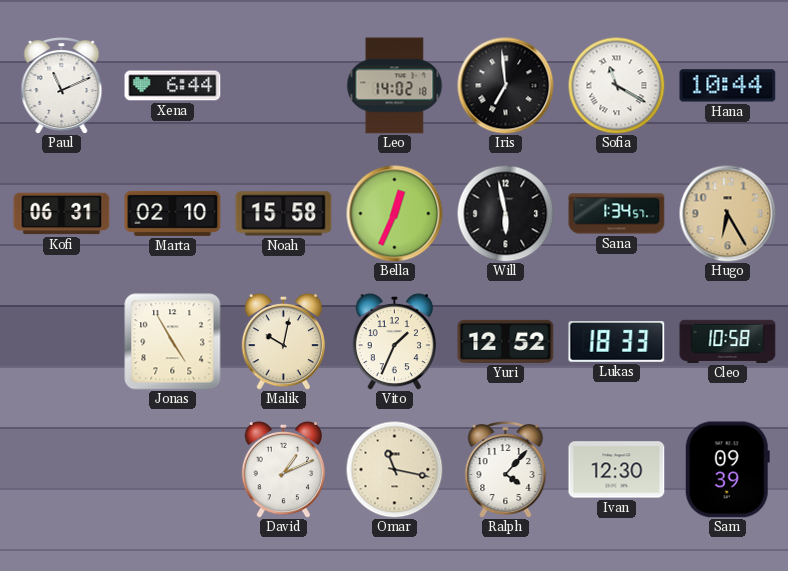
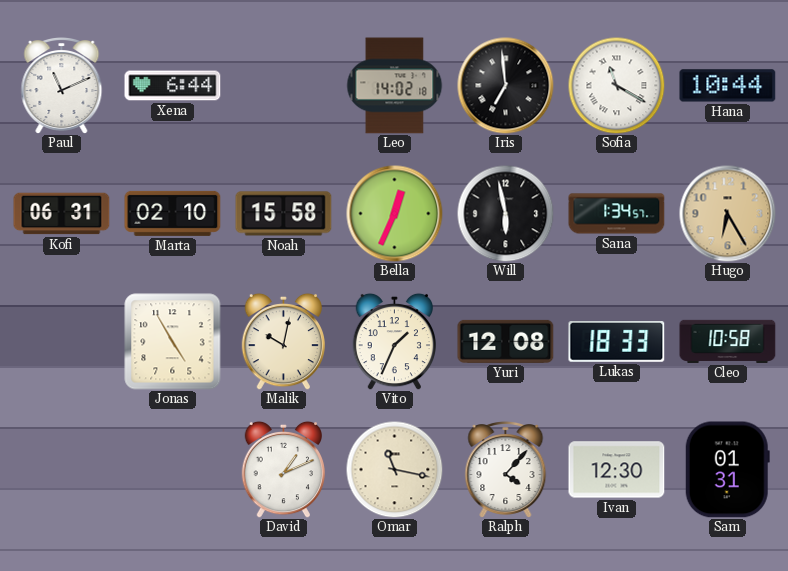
Yuri: 12:52 -> 12:08
Sam: 09:39 -> 01:31
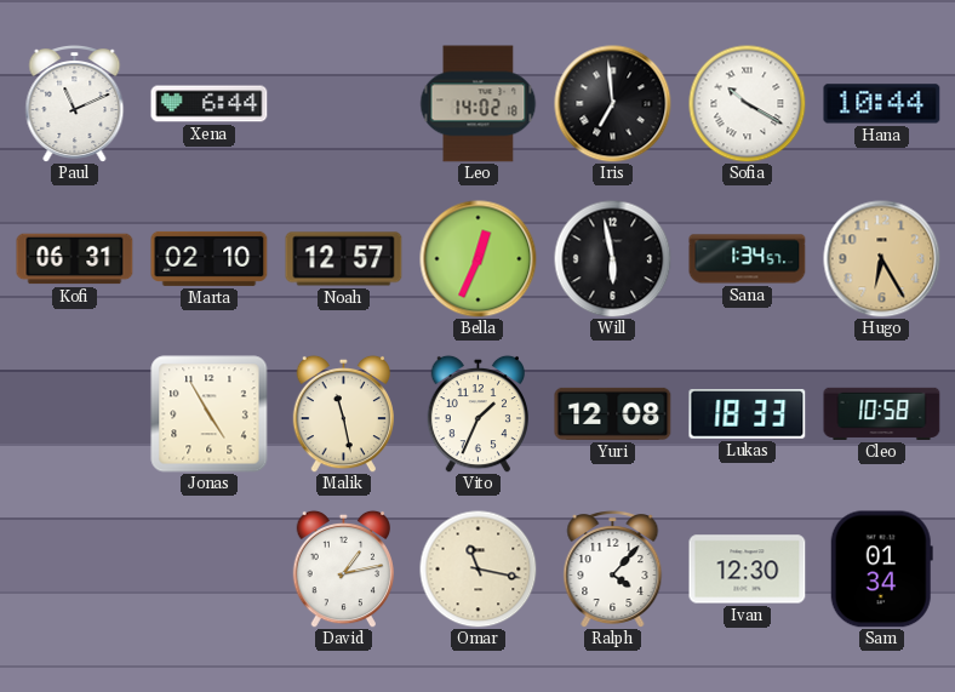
Sofia: 11:20 -> 10:20
Noah: 15:58 -> 12:57
Malik: 10:02 -> 11:28
David: 1:11 -> 1:13
Sam: 01:31 -> 01:34
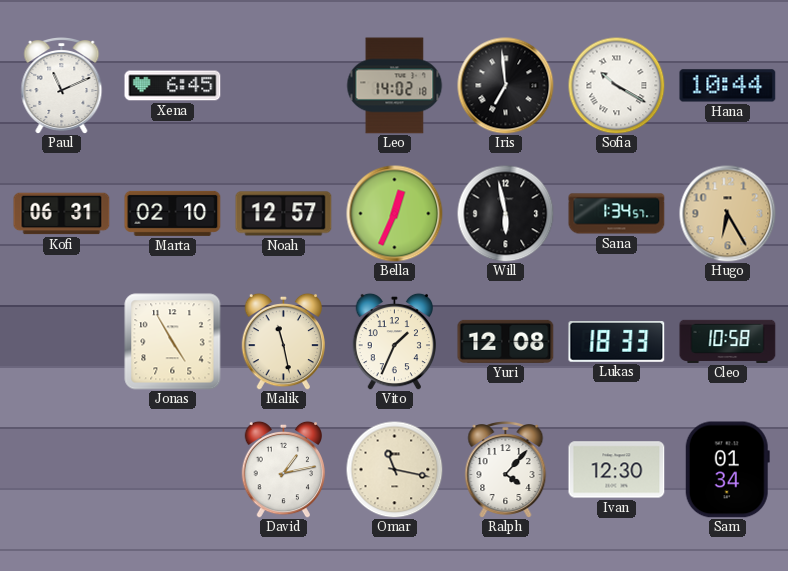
Xena: 6:44 -> 6:45
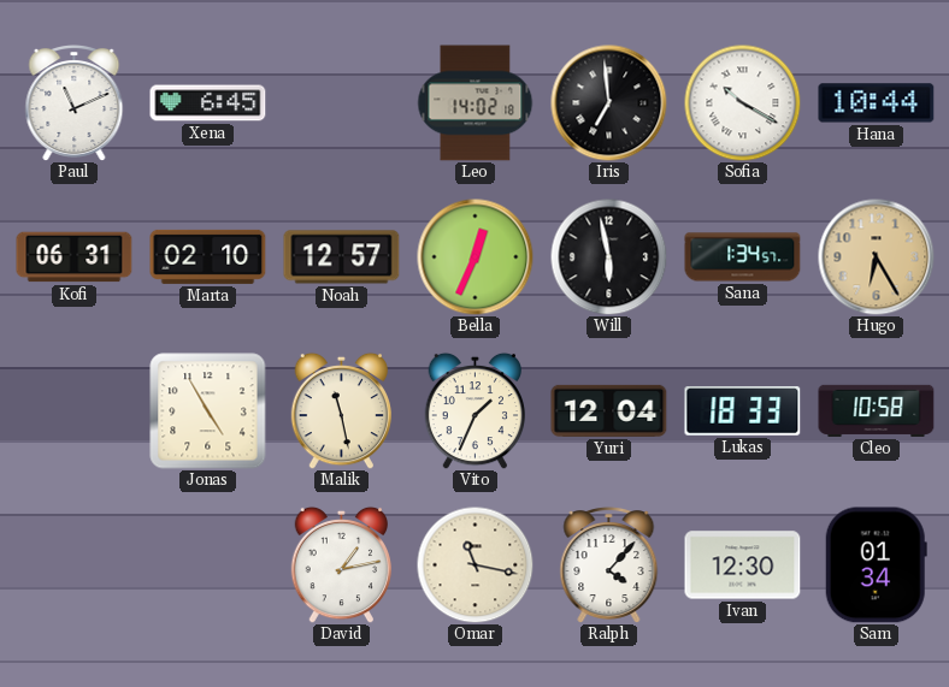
Yuri: 12:08 -> 12:04
